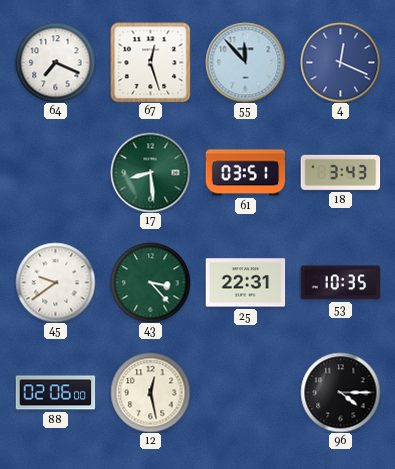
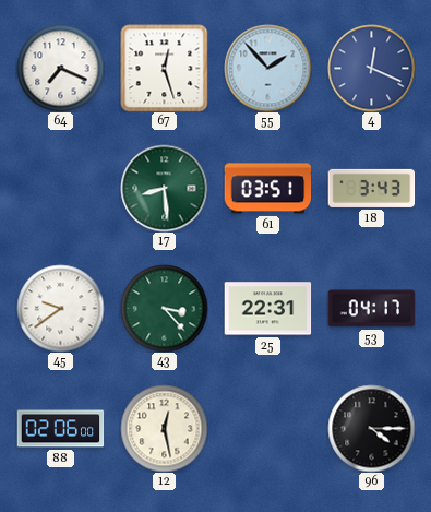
55: 11:53 -> 1:53
53: 10:35 -> 04:17
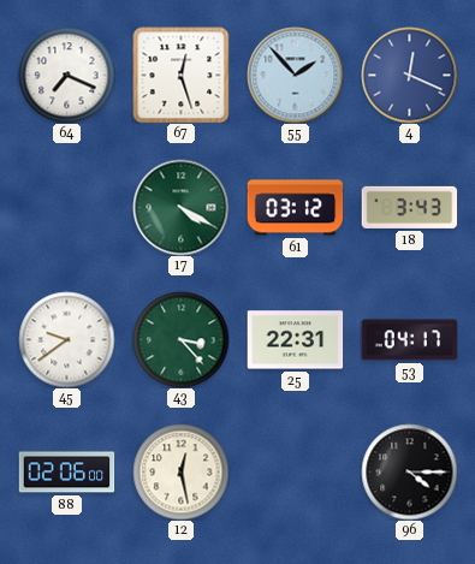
17: 8:29 -> 4:20
61: 03:51 -> 03:12
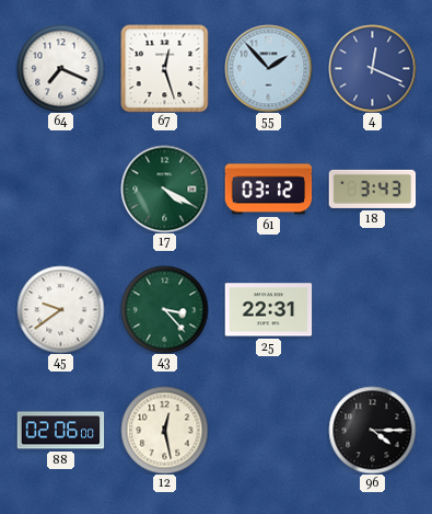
53: 04:17 -> none
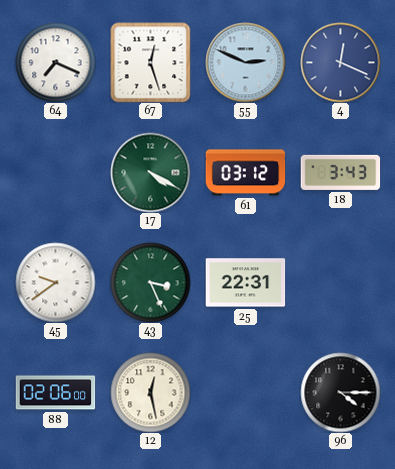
55: 1:53 -> 2:49
43: 3:23 -> 3:26
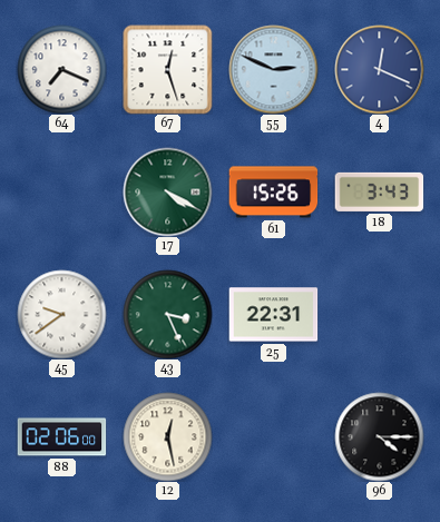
61: 03:12 -> 15:26
